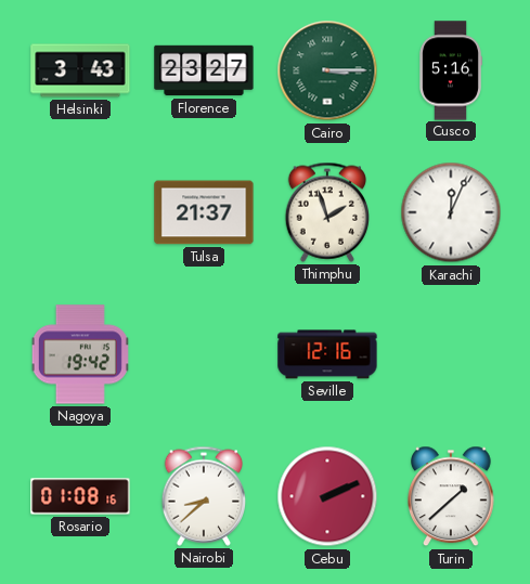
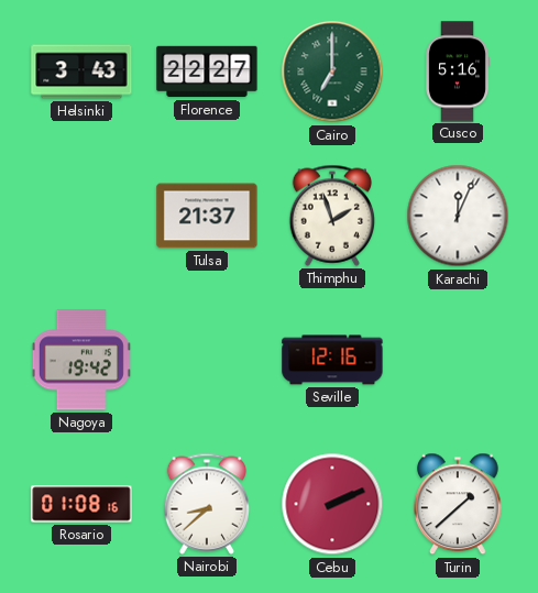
Florence: 23:27 -> 22:27
Cairo: 3:15 -> 7:00
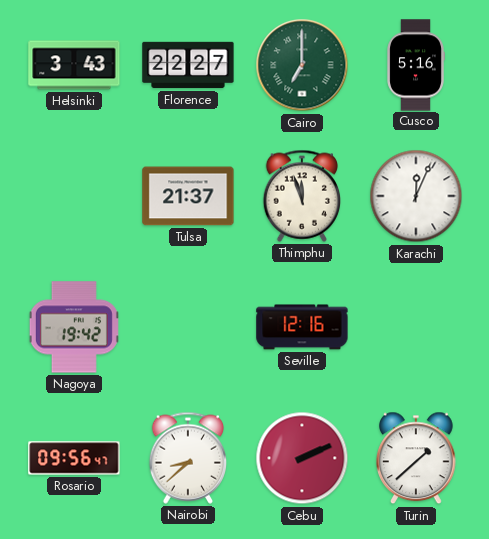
Thimphu: 1:57 -> 11:57
Rosario: 01:08 -> 09:56
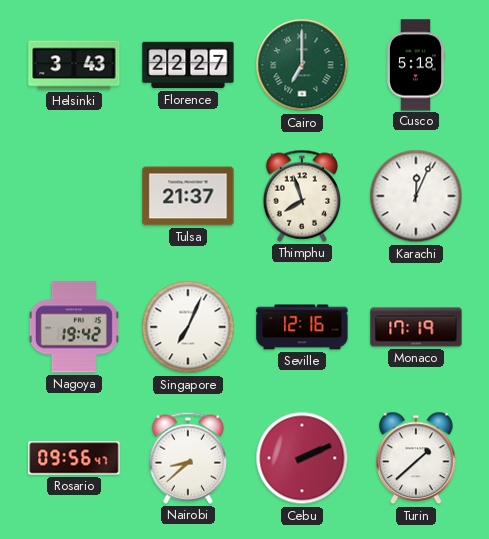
Cusco: 5:16 -> 5:18
Thimphu: 11:57 -> 7:57
Singapore: none -> 7:04
Monaco: none -> 17:19
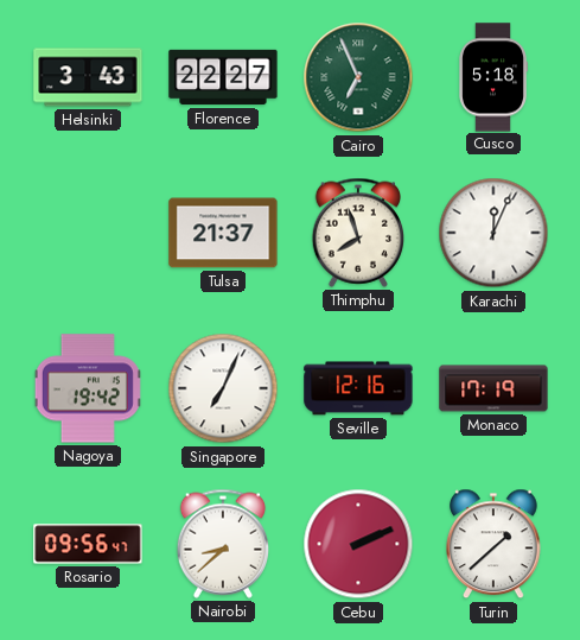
Cairo: 7:00 -> 6:56
